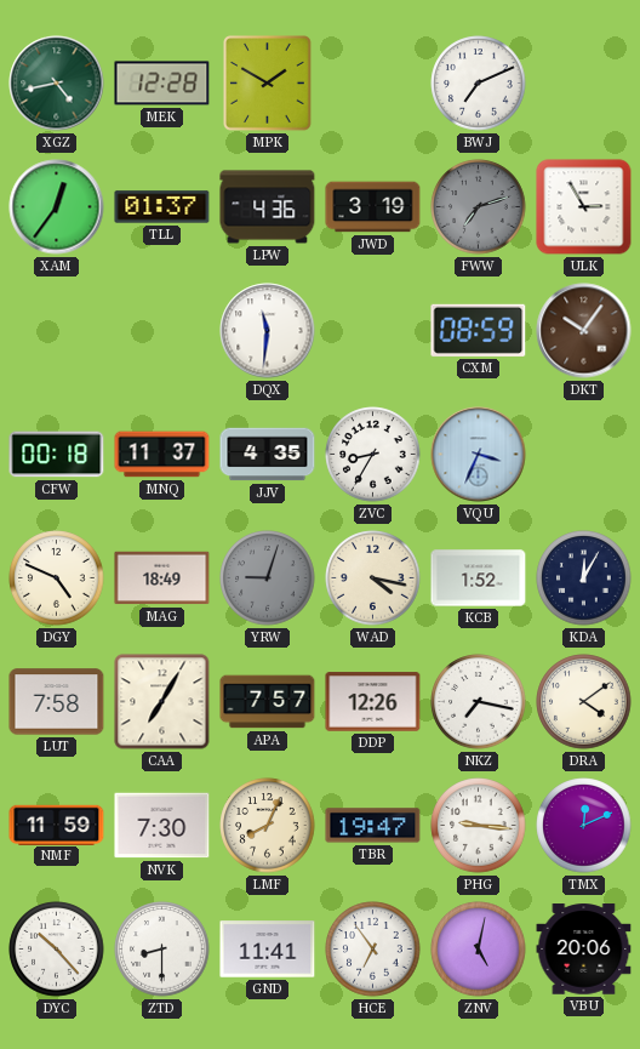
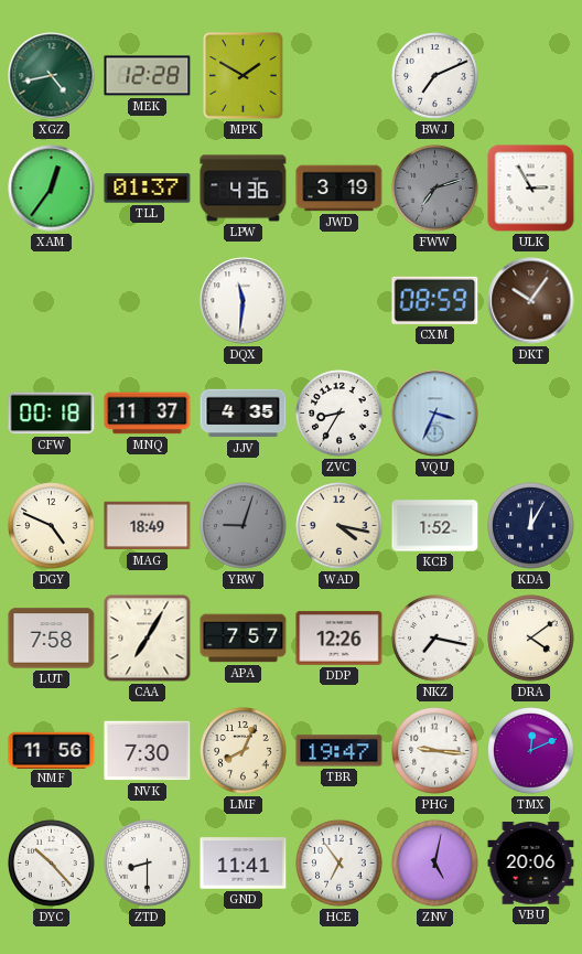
NMF: 11:59 -> 11:56
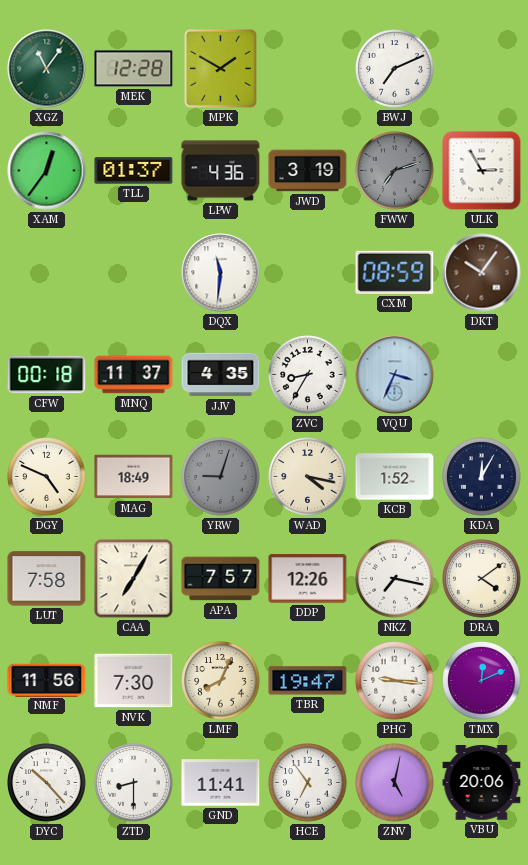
XGZ: 4:43 -> 11:06
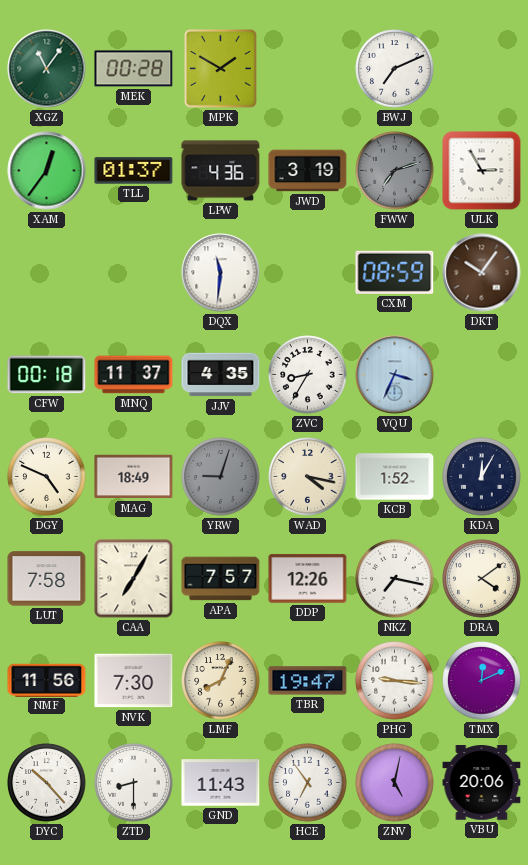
MEK: 12:28 -> 00:28
GND: 11:41 -> 11:43
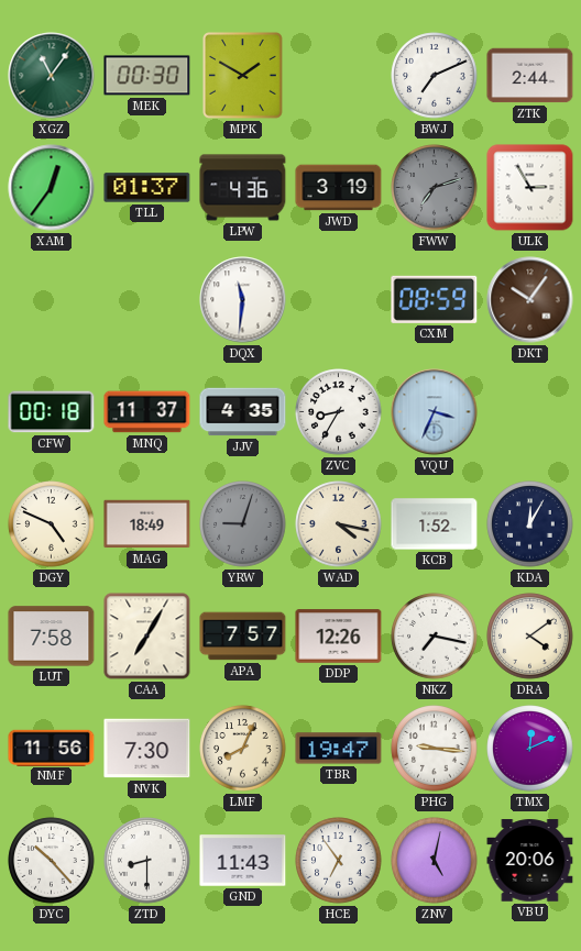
MEK: 00:28 -> 00:30
ZTK: none -> 2:44
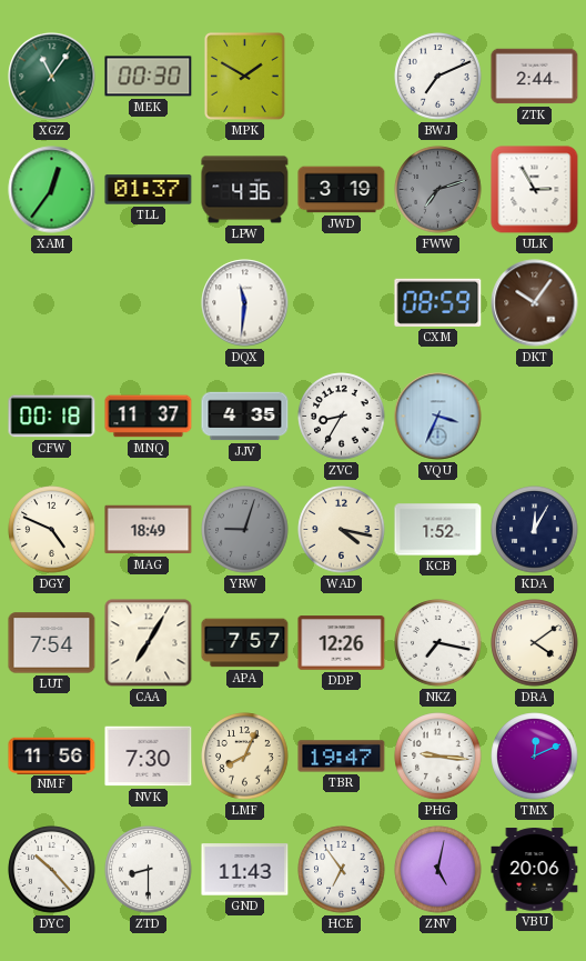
LUT: 7:58 -> 7:54
